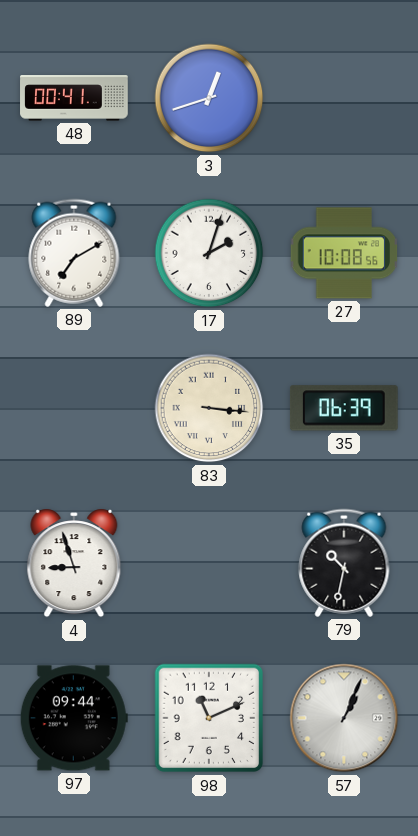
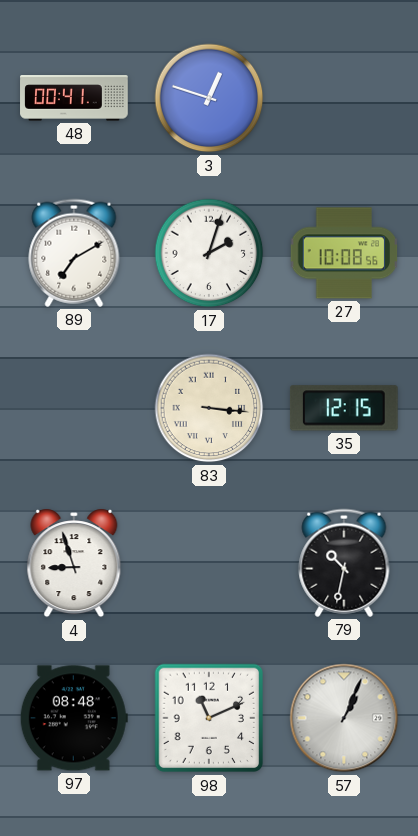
3: 12:42 -> 12:48
35: 06:39 -> 12:15
97: 09:44 -> 08:48
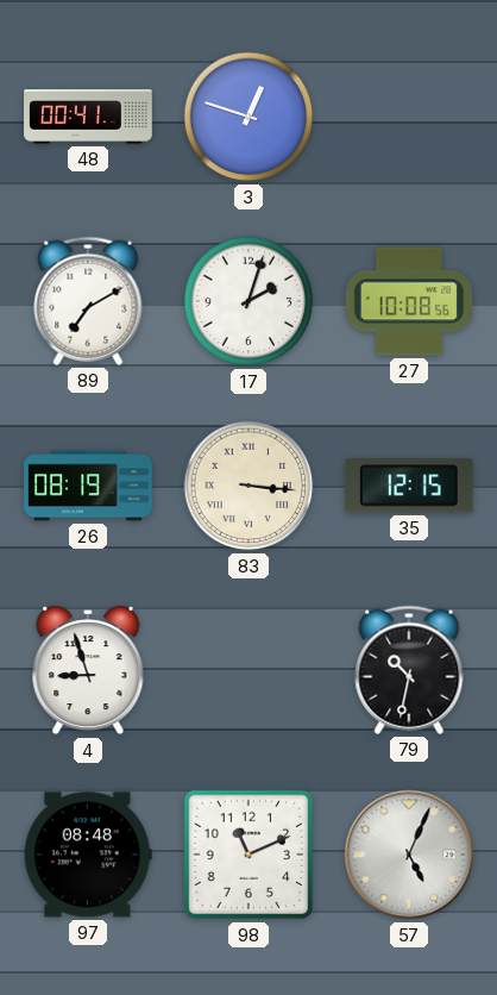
26: none -> 08:19
57: 1:04 -> 5:04
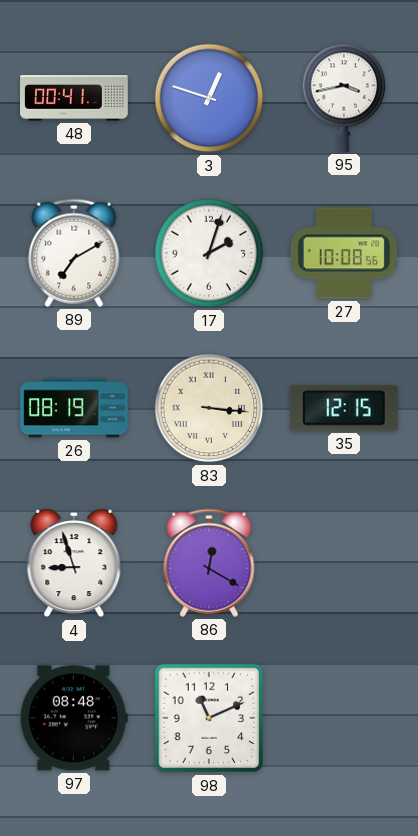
95: none -> 3:43
86: none -> 12:20
79: 10:32 -> none
57: 5:04 -> none
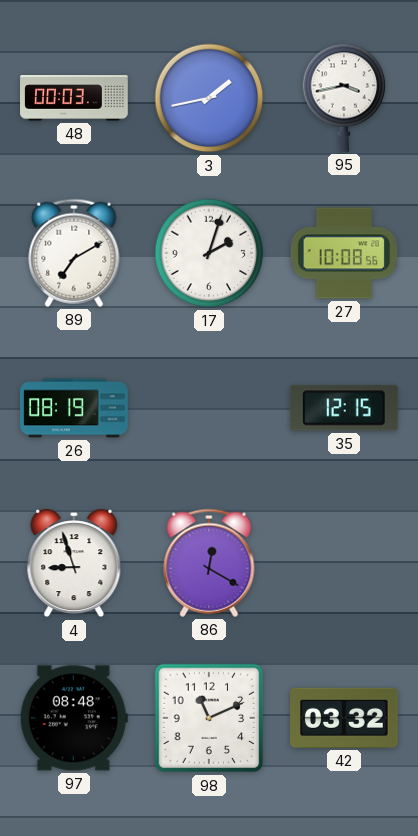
48: 00:41 -> 00:03
3: 12:48 -> 1:43
83: 3:16 -> none
42: none -> 03:32
